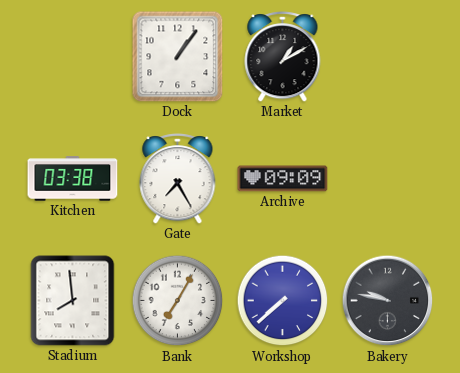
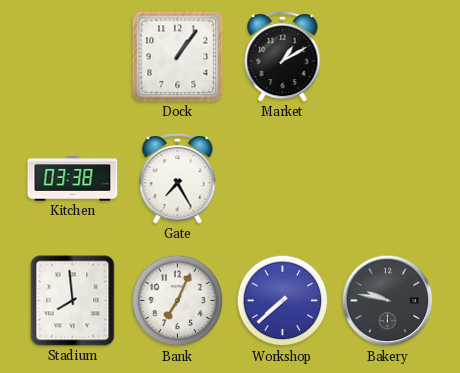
Archive: 09:09 -> none
Bank: 7:05 -> 7:04
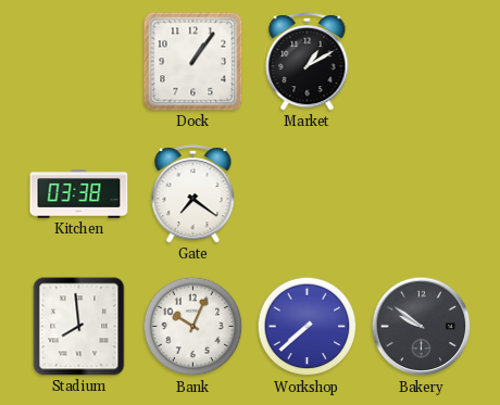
Gate: 7:25 -> 7:21
Bank: 7:04 -> 10:04
Bakery: 9:47 -> 9:51
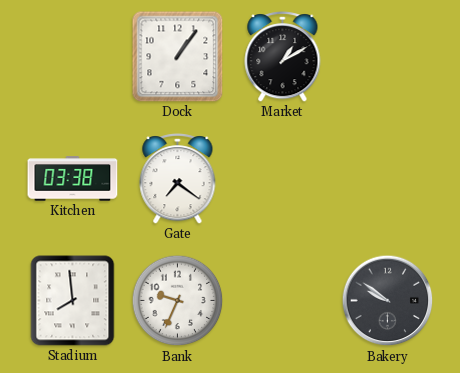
Bank: 10:04 -> 9:34
Workshop: 7:38 -> none
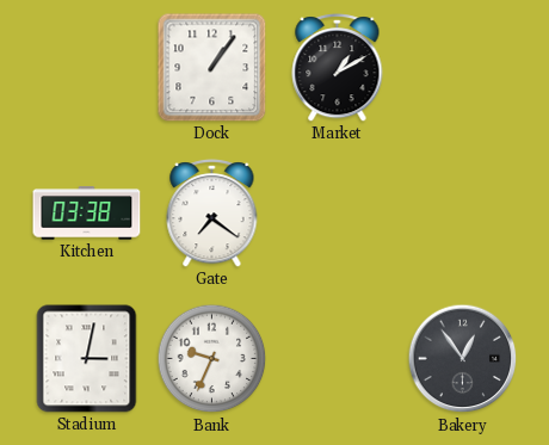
Stadium: 7:59 -> 3:02
Bakery: 9:51 -> 12:54
